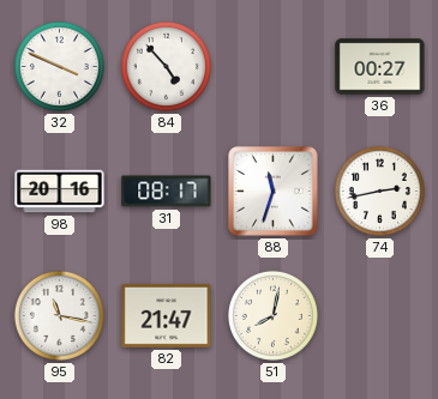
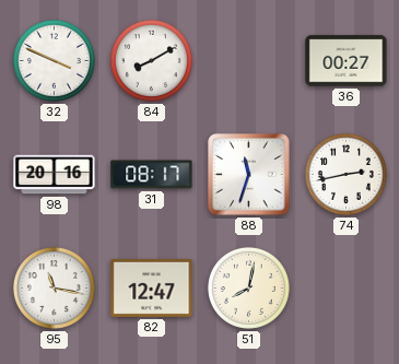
84: 4:53 -> 8:10
82: 21:47 -> 12:47
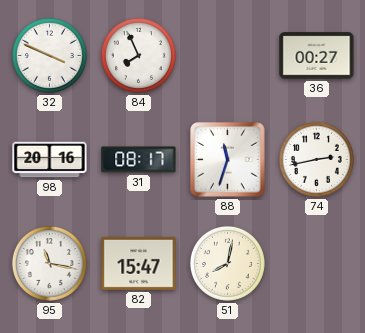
84: 8:10 -> 7:56
82: 12:47 -> 15:47
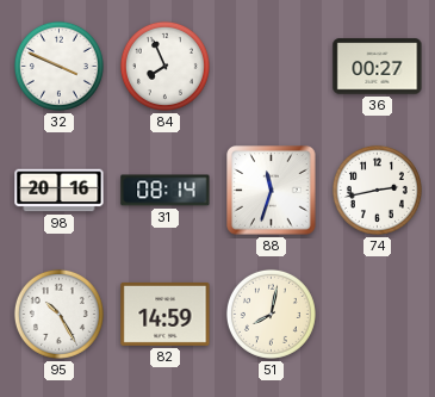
31: 08:17 -> 08:14
95: 11:17 -> 10:25
82: 15:47 -> 14:59
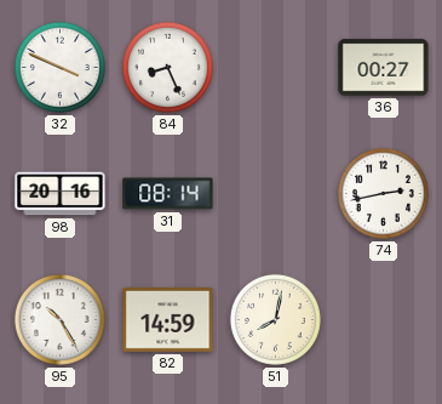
84: 7:56 -> 8:26
88: 11:33 -> none
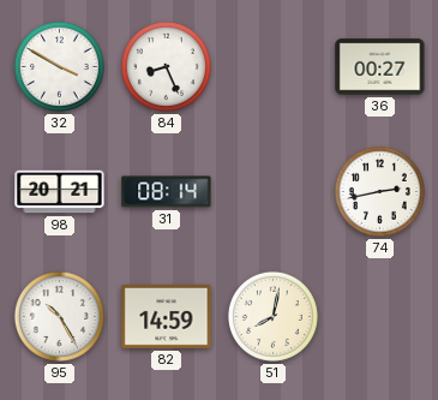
32: 3:49 -> 3:50
98: 20:16 -> 20:21
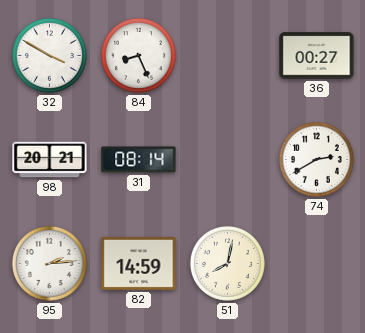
74: 2:43 -> 2:40
95: 10:25 -> 2:14
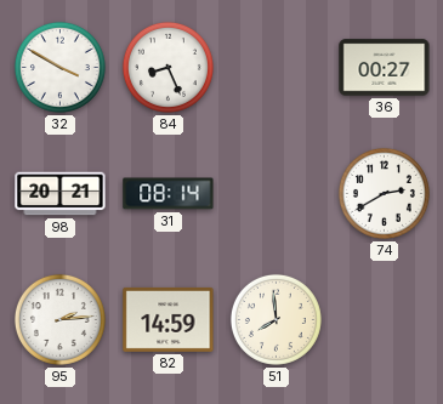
51: 8:02 -> 7:59
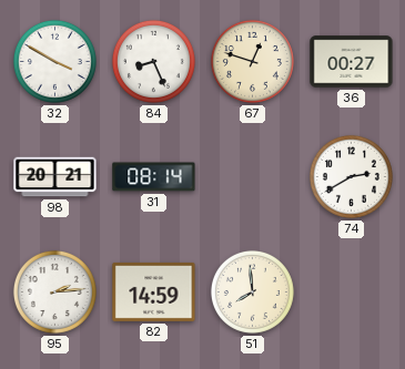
67: none -> 12:48
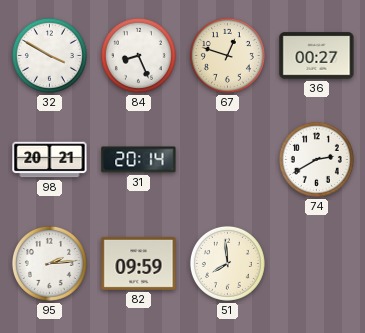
31: 08:14 -> 20:14
82: 14:59 -> 09:59
